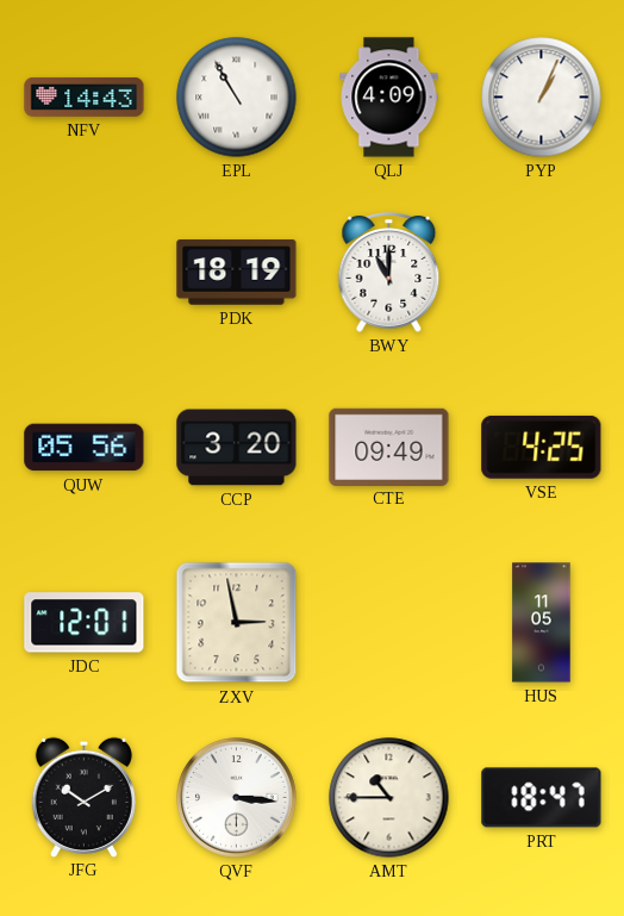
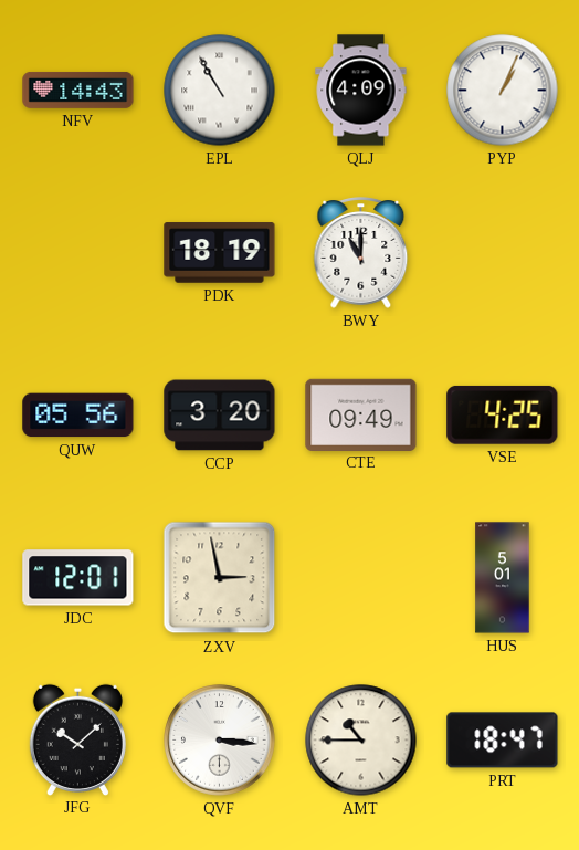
HUS: 11:05 -> 5:01
JFG: 10:10 -> 10:08
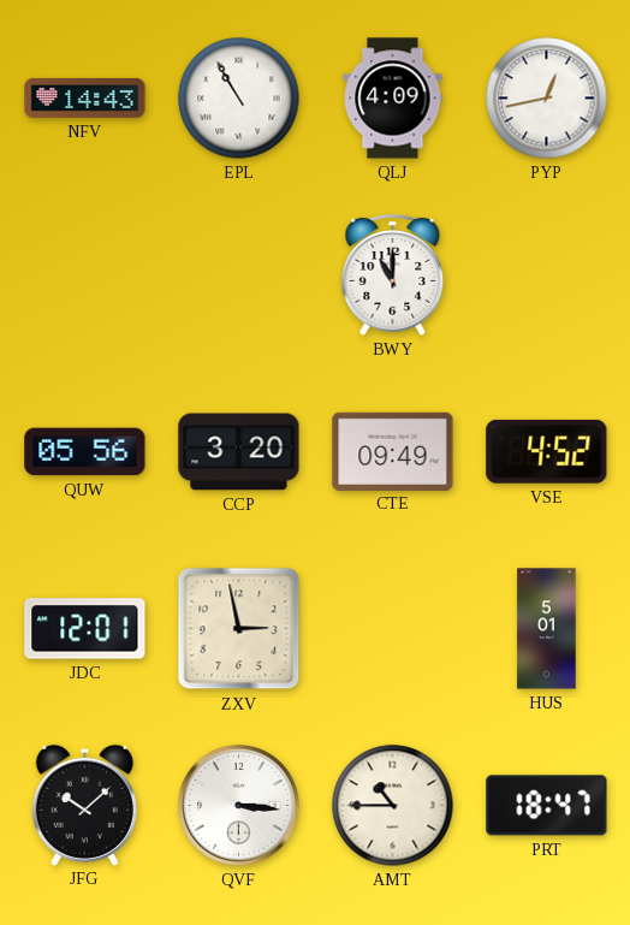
PYP: 1:04 -> 12:43
PDK: 18:19 -> none
VSE: 4:25 -> 4:52
